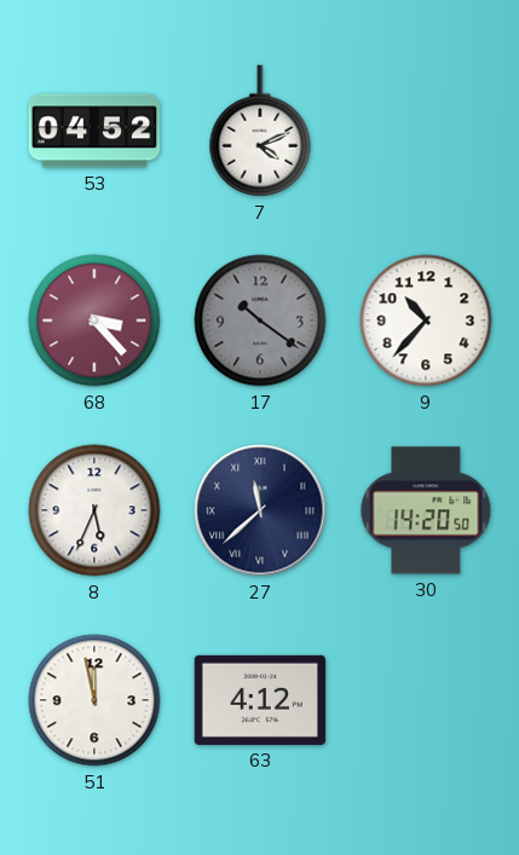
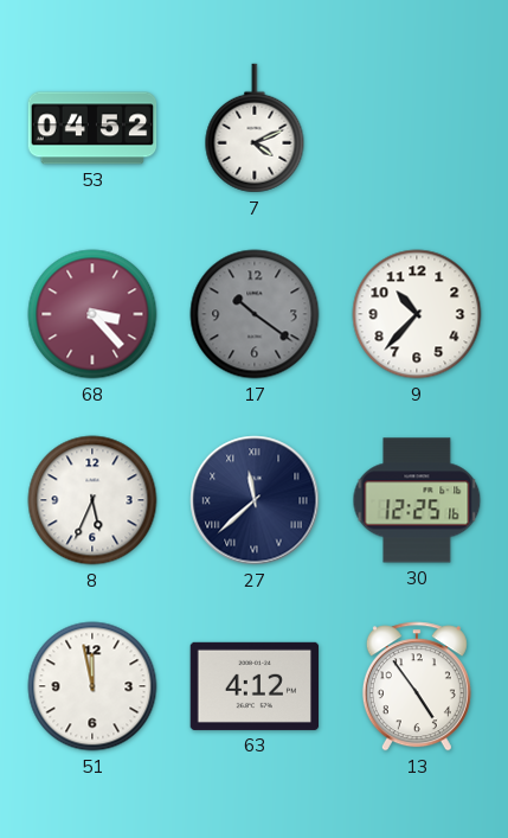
30: 14:20 -> 12:25
13: none -> 4:54
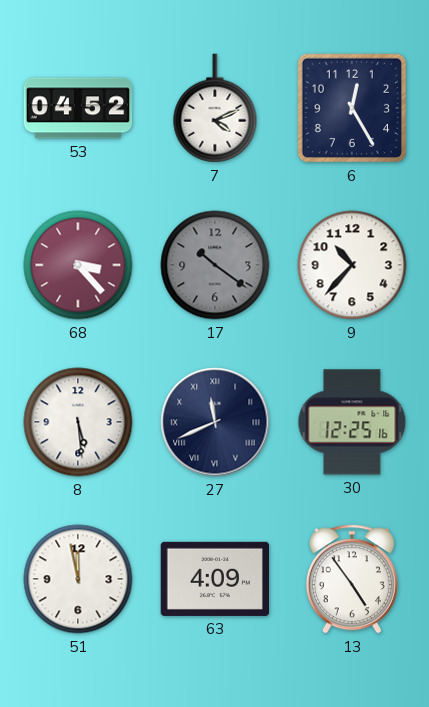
6: none -> 12:25
8: 5:34 -> 5:29
27: 11:38 -> 11:41
63: 4:12 -> 4:09
